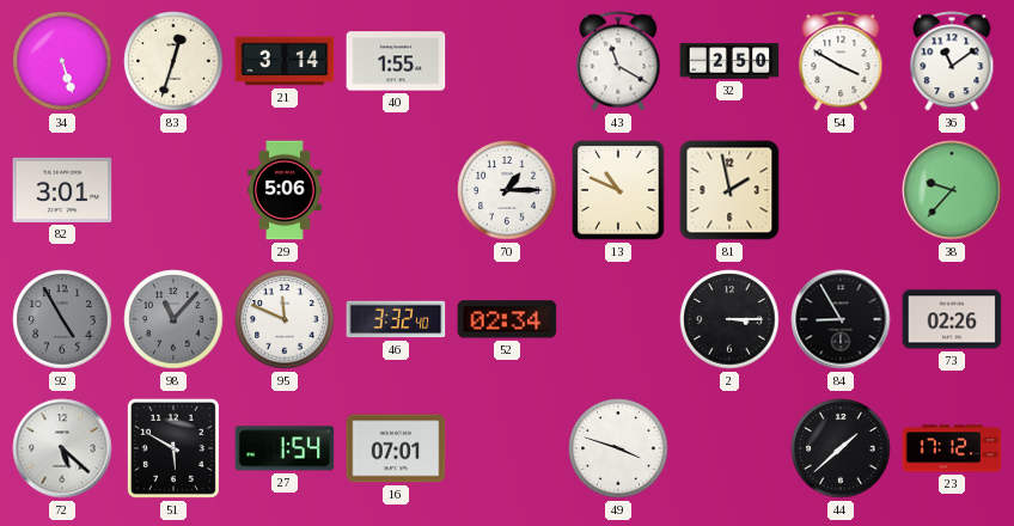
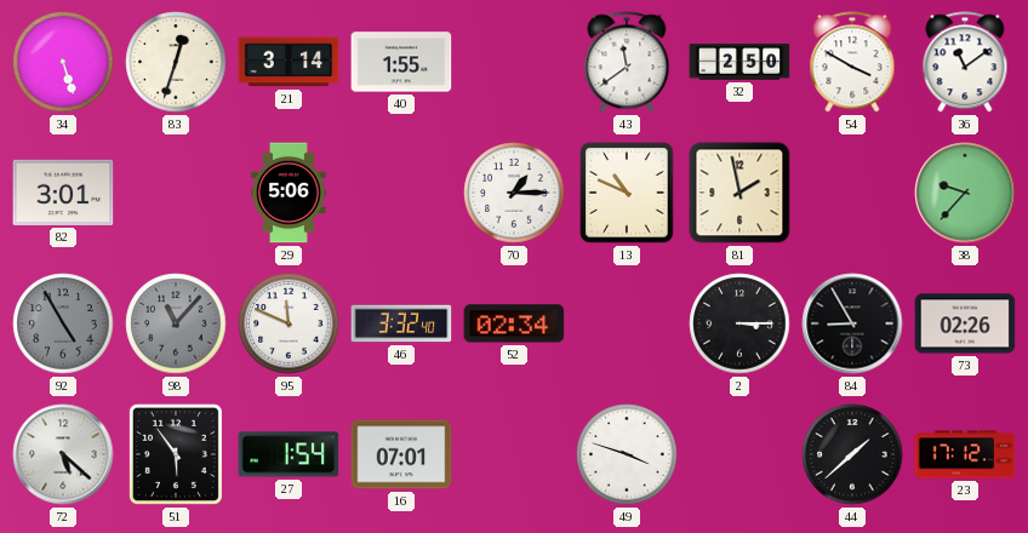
43: 11:20 -> 11:39
51: 5:50 -> 5:54
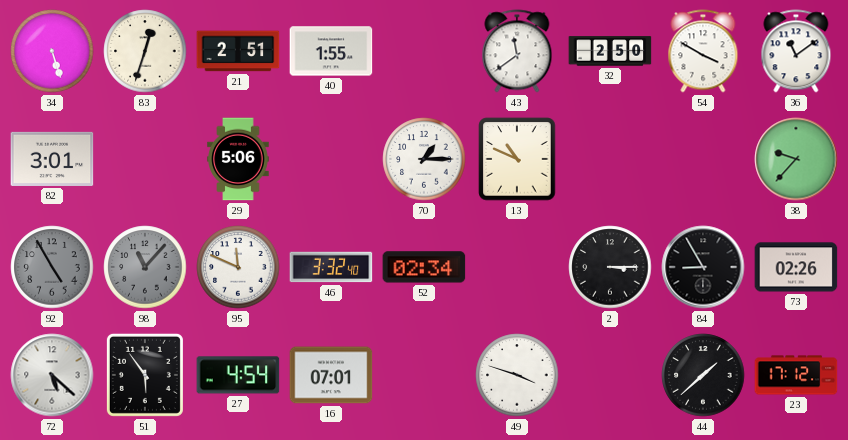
21: 3:14 -> 2:51
81: 1:58 -> none
27: 1:54 -> 4:54
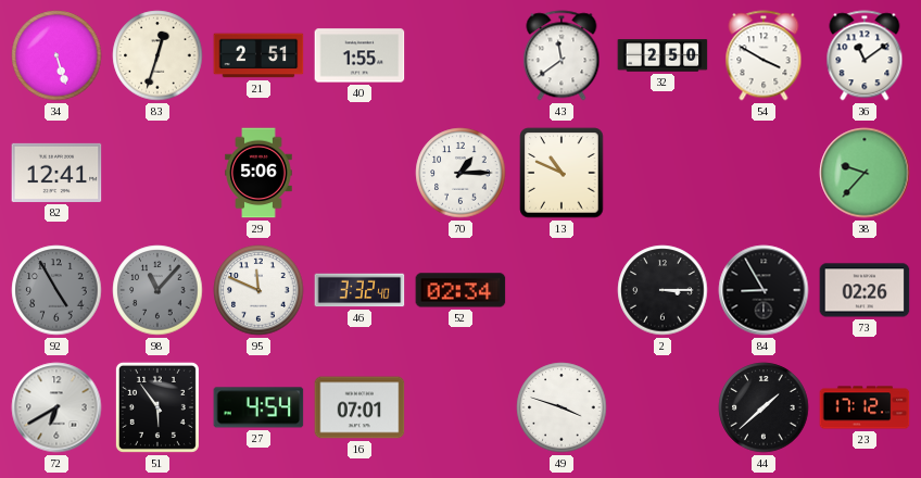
82: 3:01 -> 12:41
72: 5:22 -> 6:40
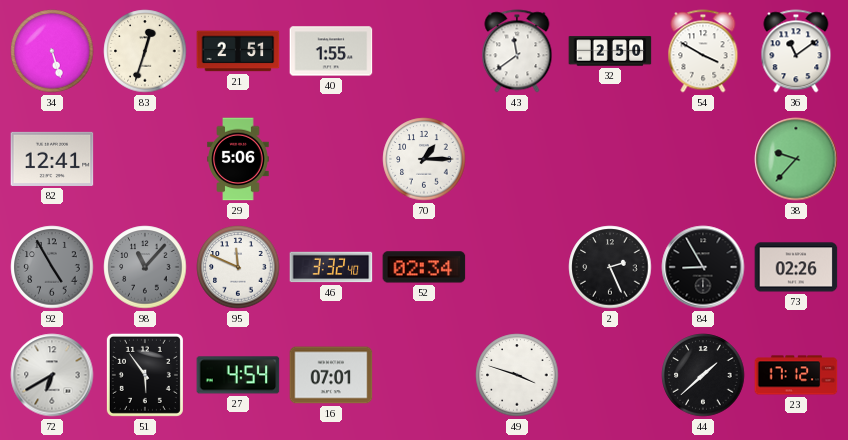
13: 10:49 -> none
2: 3:15 -> 2:26
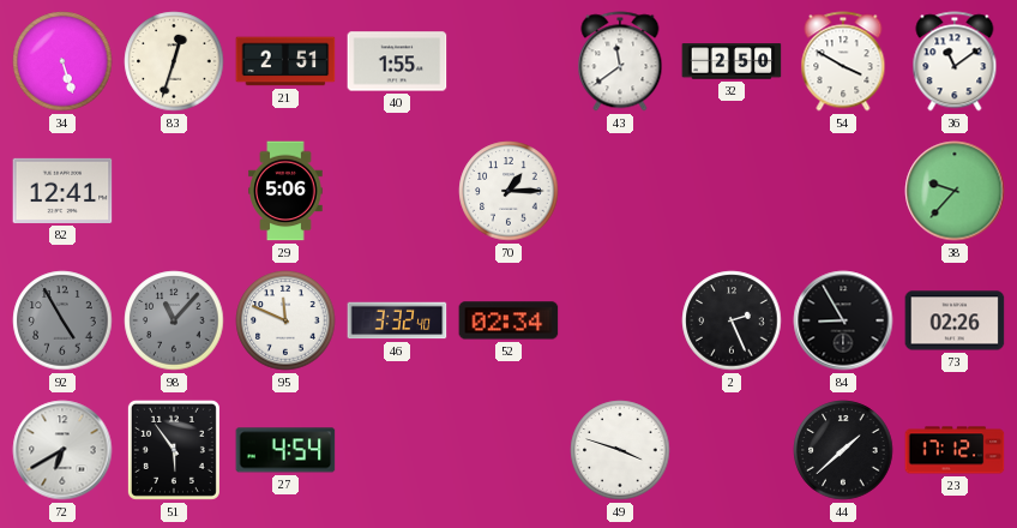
16: 07:01 -> none
